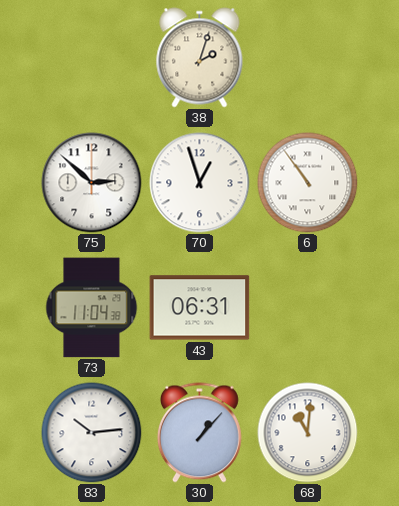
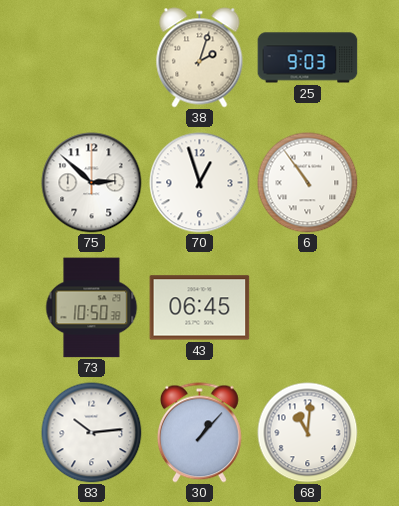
25: none -> 9:03
73: 11:04 -> 10:50
43: 06:31 -> 06:45
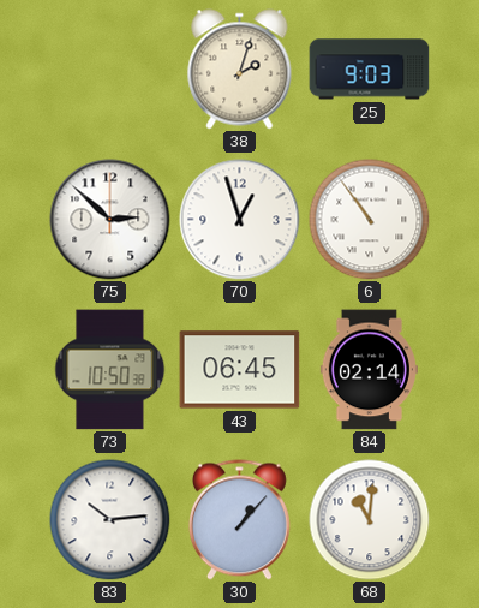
84: none -> 02:14
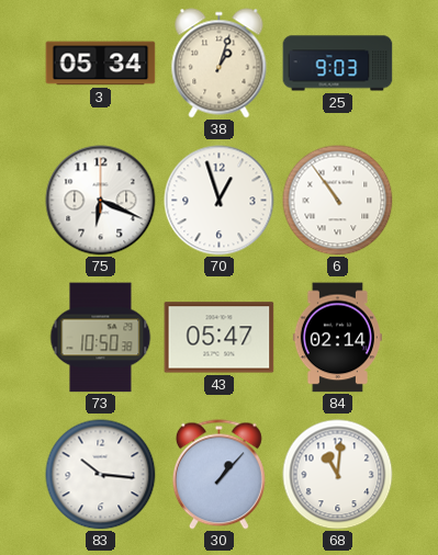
3: none -> 05:34
38: 2:03 -> 1:03
75: 2:52 -> 6:19
43: 06:45 -> 05:47
83: 10:14 -> 10:16
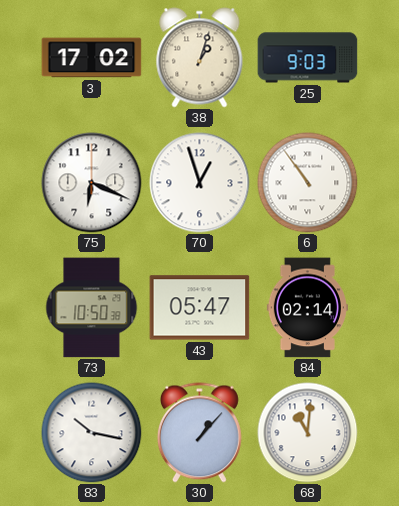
3: 05:34 -> 17:02
83: 10:16 -> 10:17
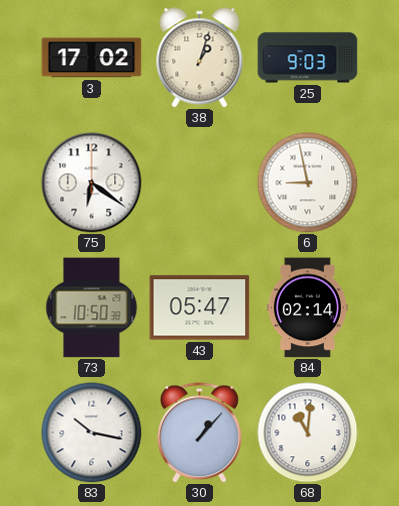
75: 6:19 -> 6:21
70: 12:57 -> none
6: 10:54 -> 8:58
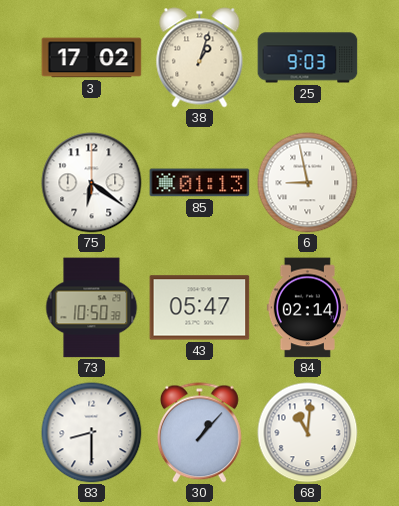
85: none -> 01:13
83: 10:17 -> 8:30
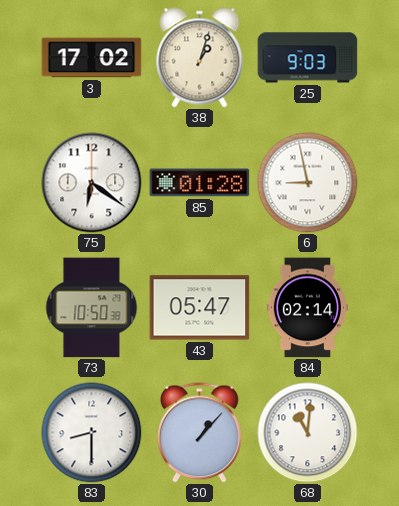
85: 01:13 -> 01:28
